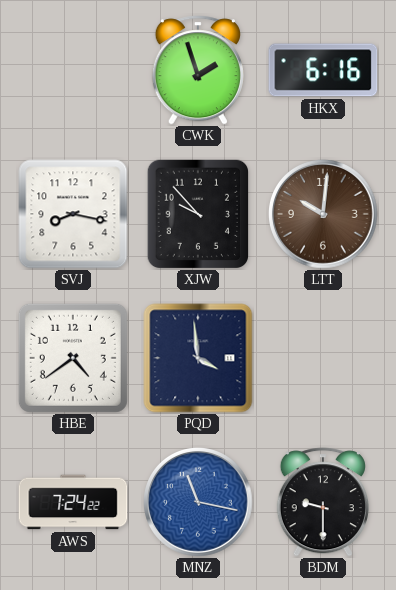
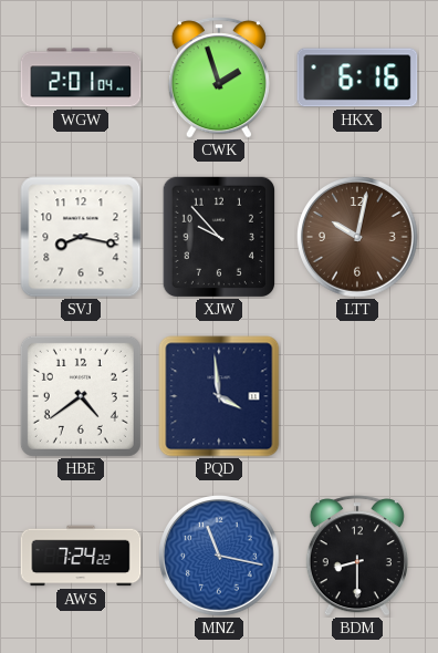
WGW: none -> 2:01
LTT: 10:01 -> 10:02
BDM: 9:30 -> 8:30
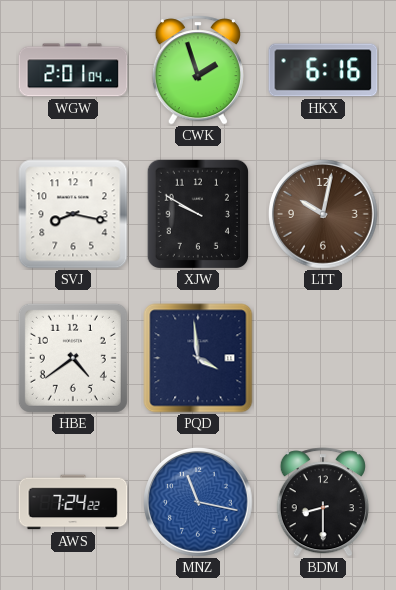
XJW: 9:53 -> 9:50
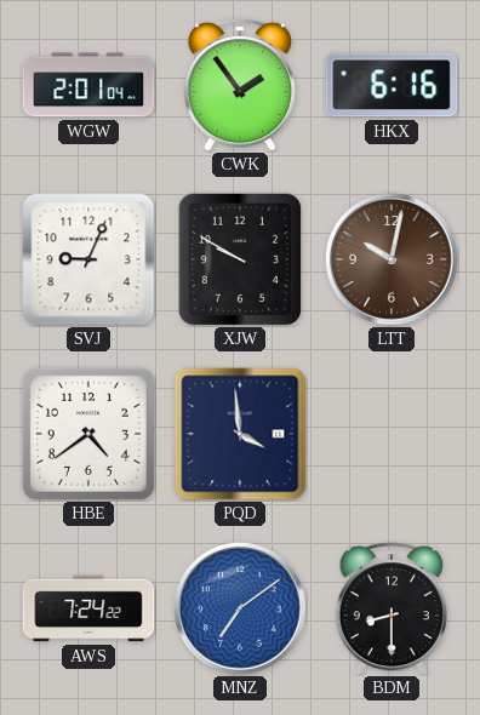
CWK: 1:57 -> 1:54
SVJ: 8:17 -> 9:04
MNZ: 11:17 -> 7:09
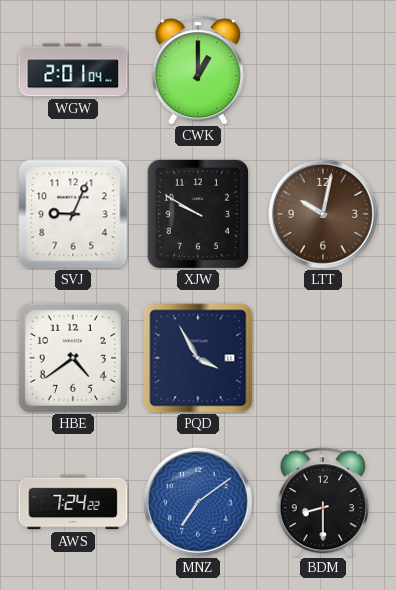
CWK: 1:54 -> 1:00
HKX: 6:16 -> none
PQD: 3:59 -> 3:55
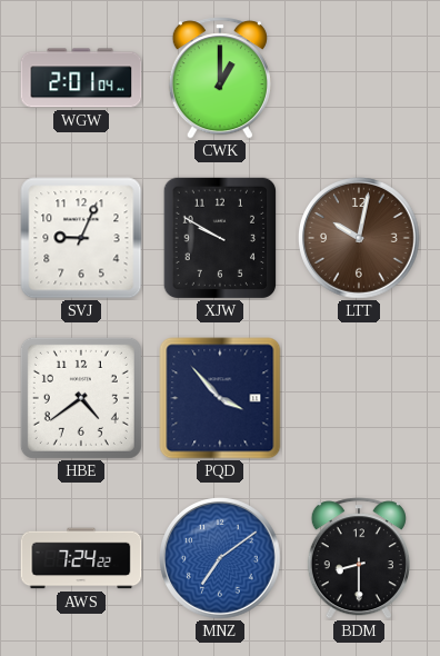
PQD: 3:55 -> 3:53
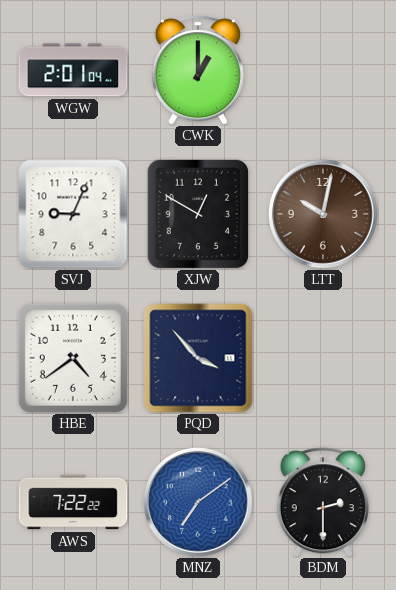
XJW: 9:50 -> 12:50
AWS: 7:24 -> 7:22
BDM: 8:30 -> 2:30
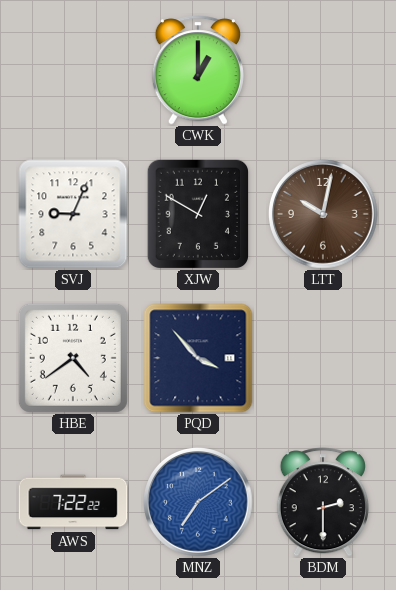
WGW: 2:01 -> none
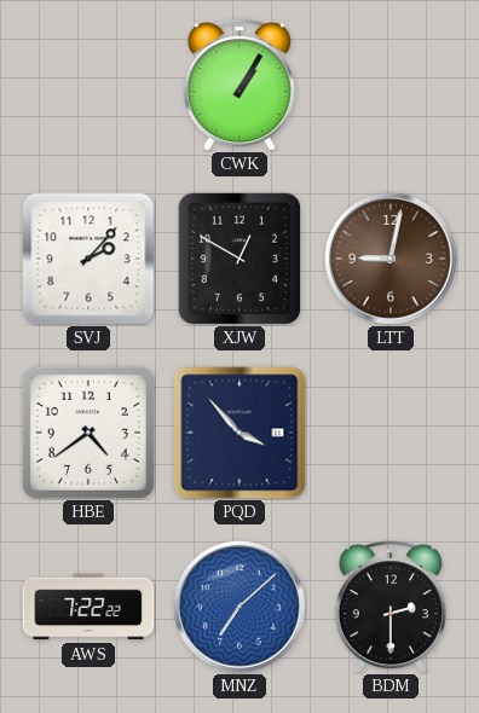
CWK: 1:00 -> 1:05
SVJ: 9:04 -> 2:07
LTT: 10:02 -> 9:02
MNZ: 7:09 -> 7:08
